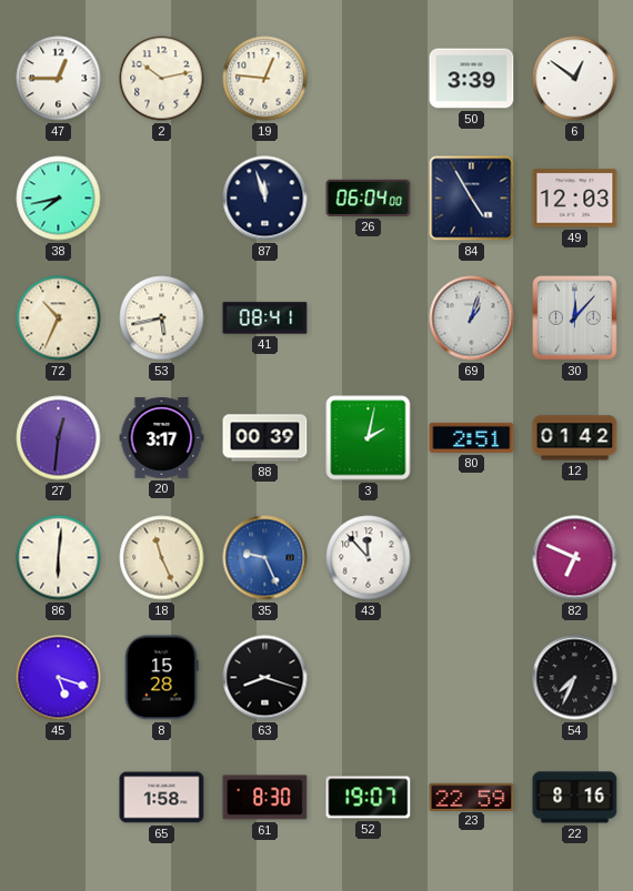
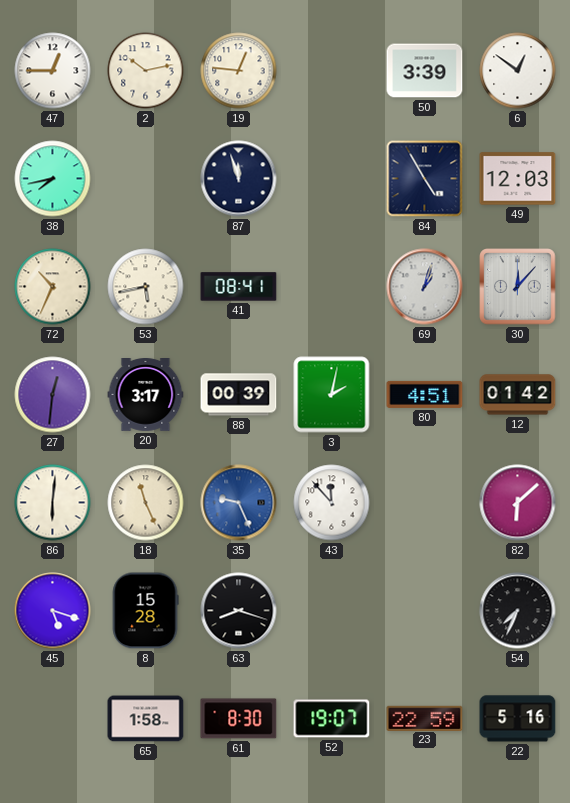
26: 06:04 -> none
80: 2:51 -> 4:51
82: 6:49 -> 6:08
22: 8:16 -> 5:16
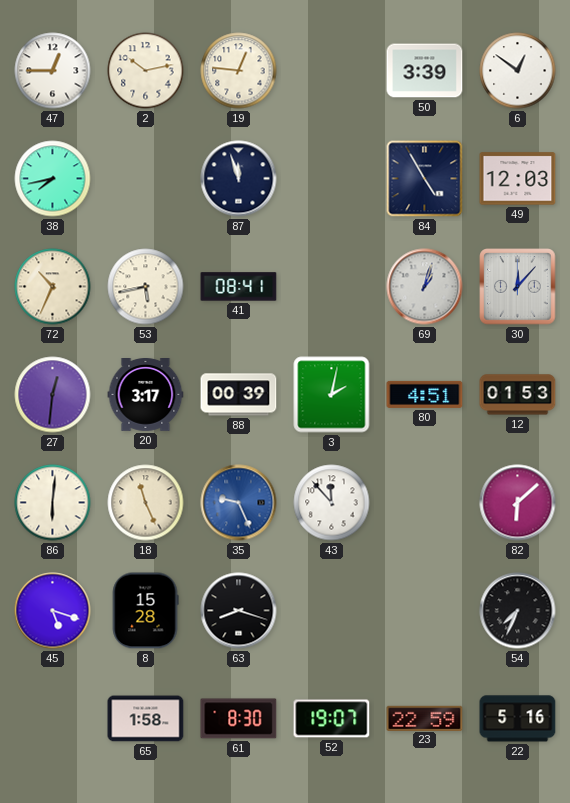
12: 01:42 -> 01:53
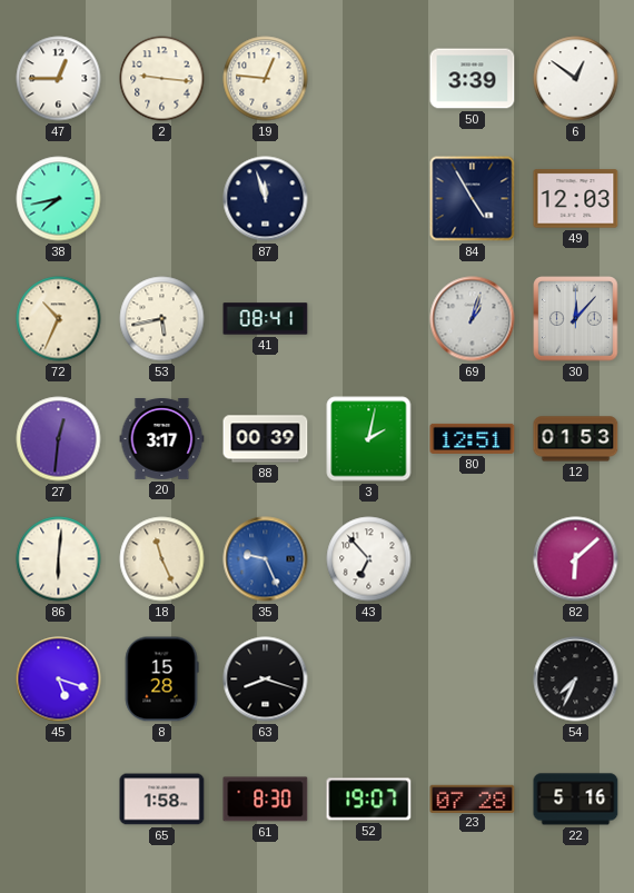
2: 10:13 -> 9:16
80: 4:51 -> 12:51
43: 11:53 -> 6:53
23: 22:59 -> 07:28
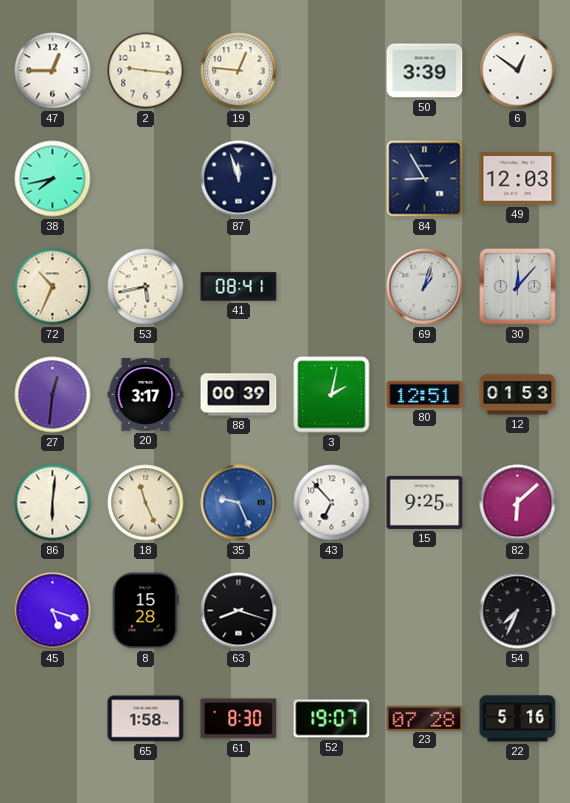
84: 4:55 -> 8:55
15: none -> 9:25
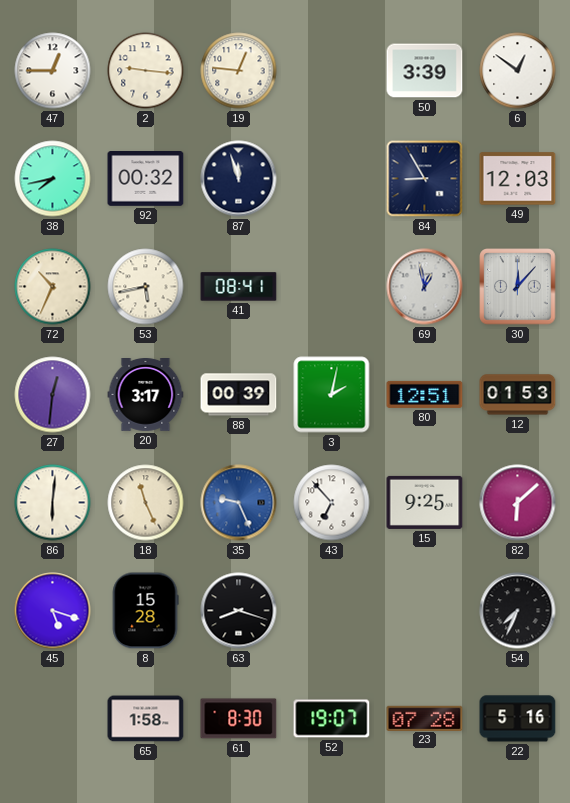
92: none -> 00:32
69: 1:03 -> 12:58
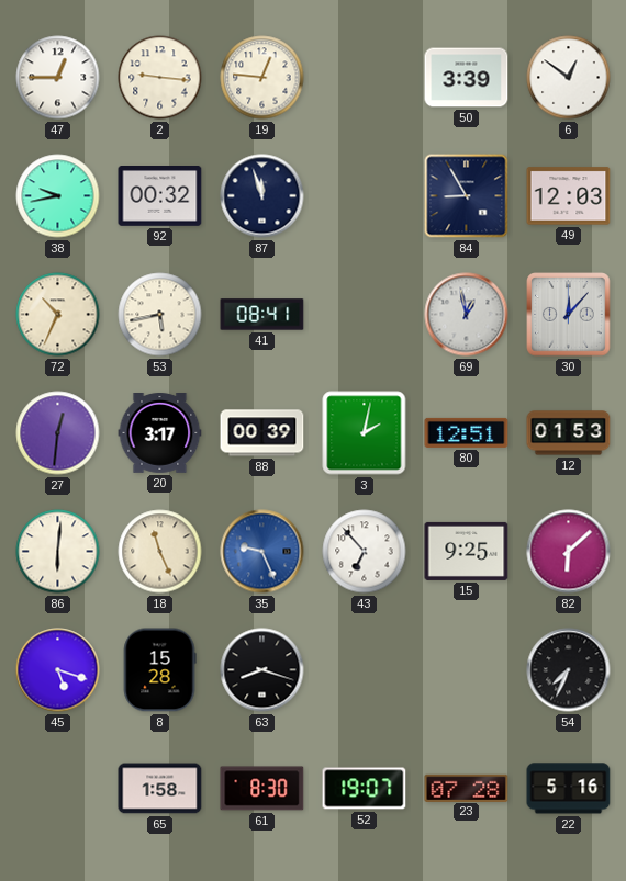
38: 7:43 -> 9:43
